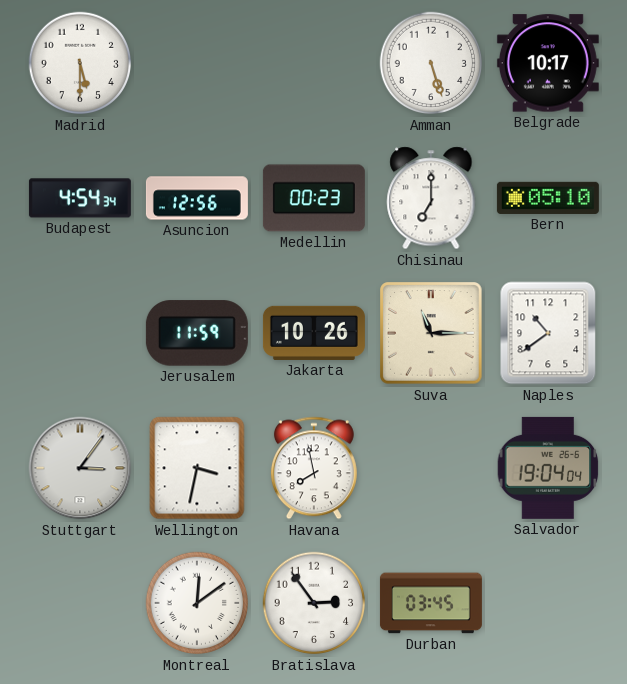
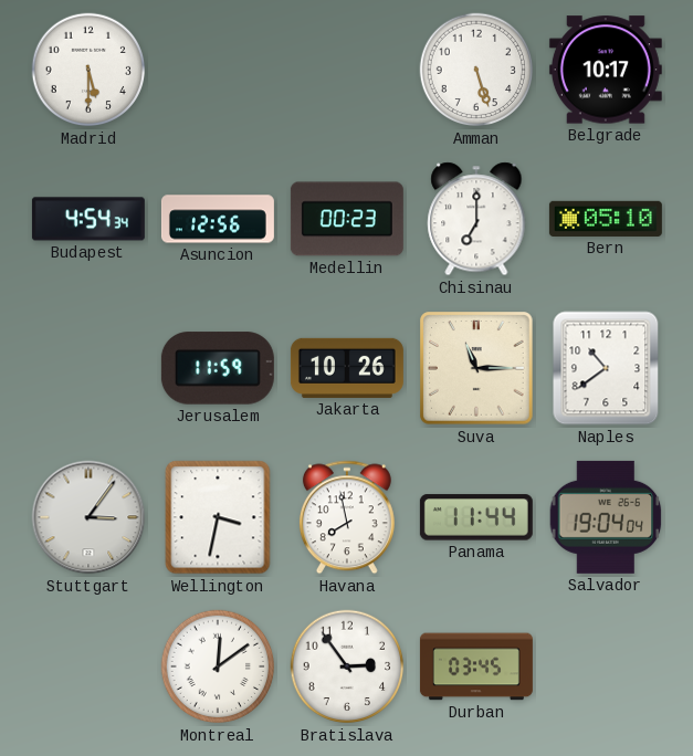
Panama: none -> 11:44
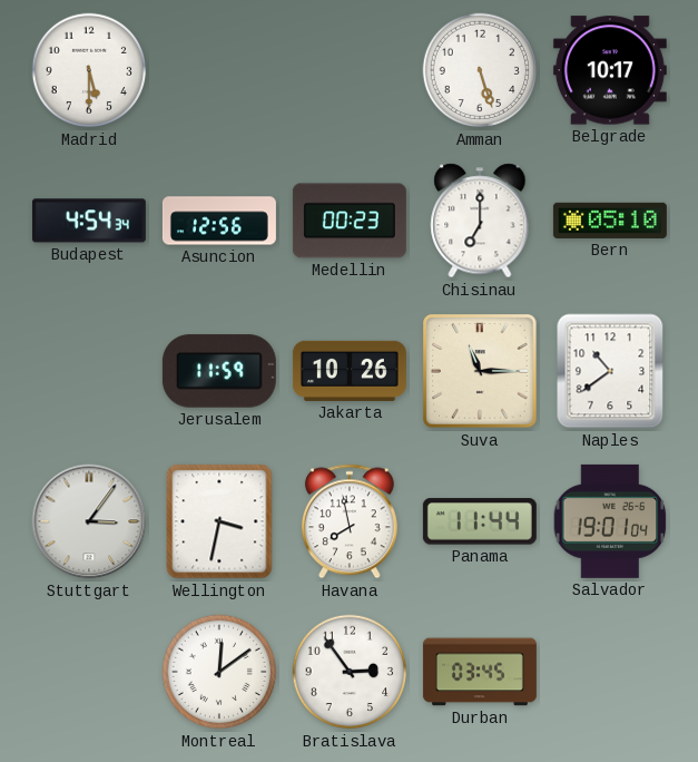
Salvador: 19:04 -> 19:01
